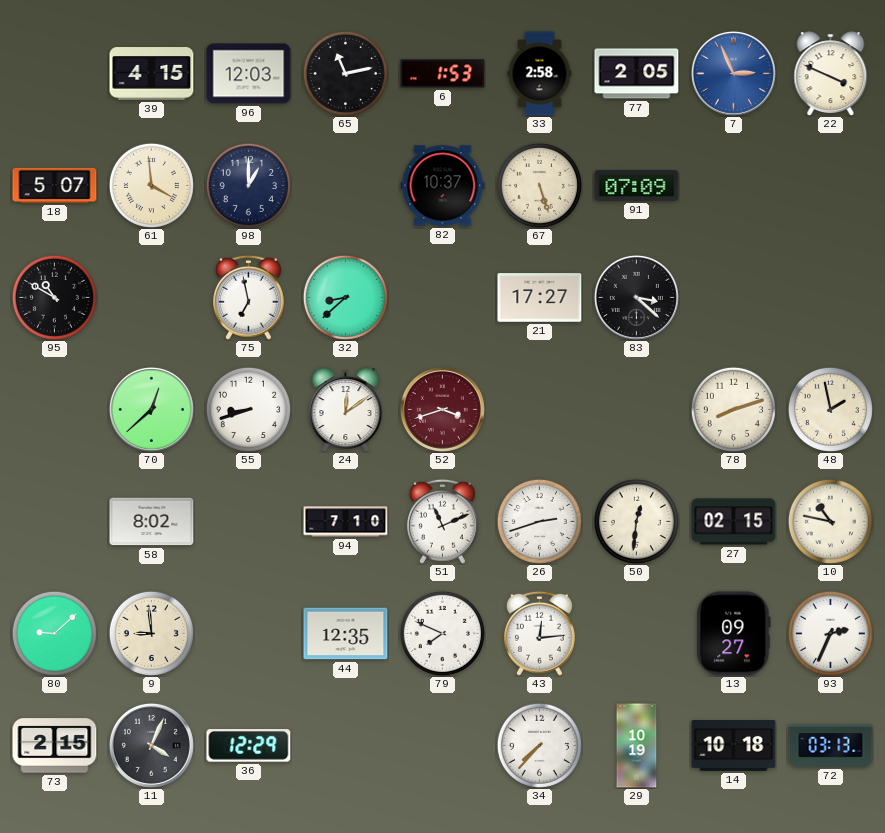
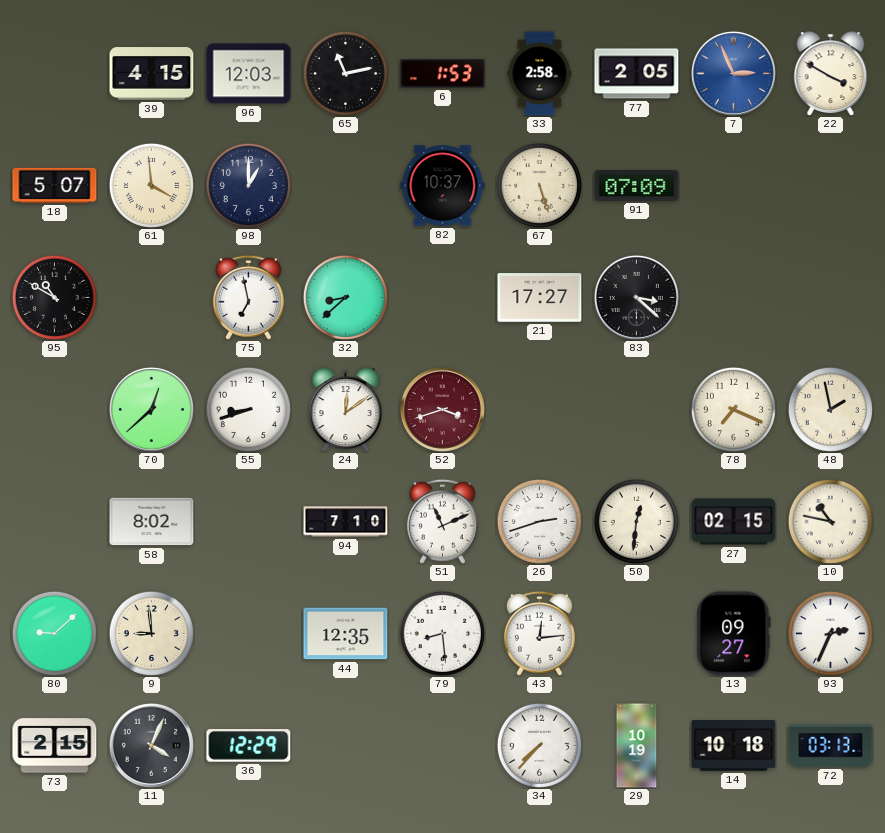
22: 3:49 -> 3:50
78: 8:12 -> 7:19
79: 7:49 -> 8:29
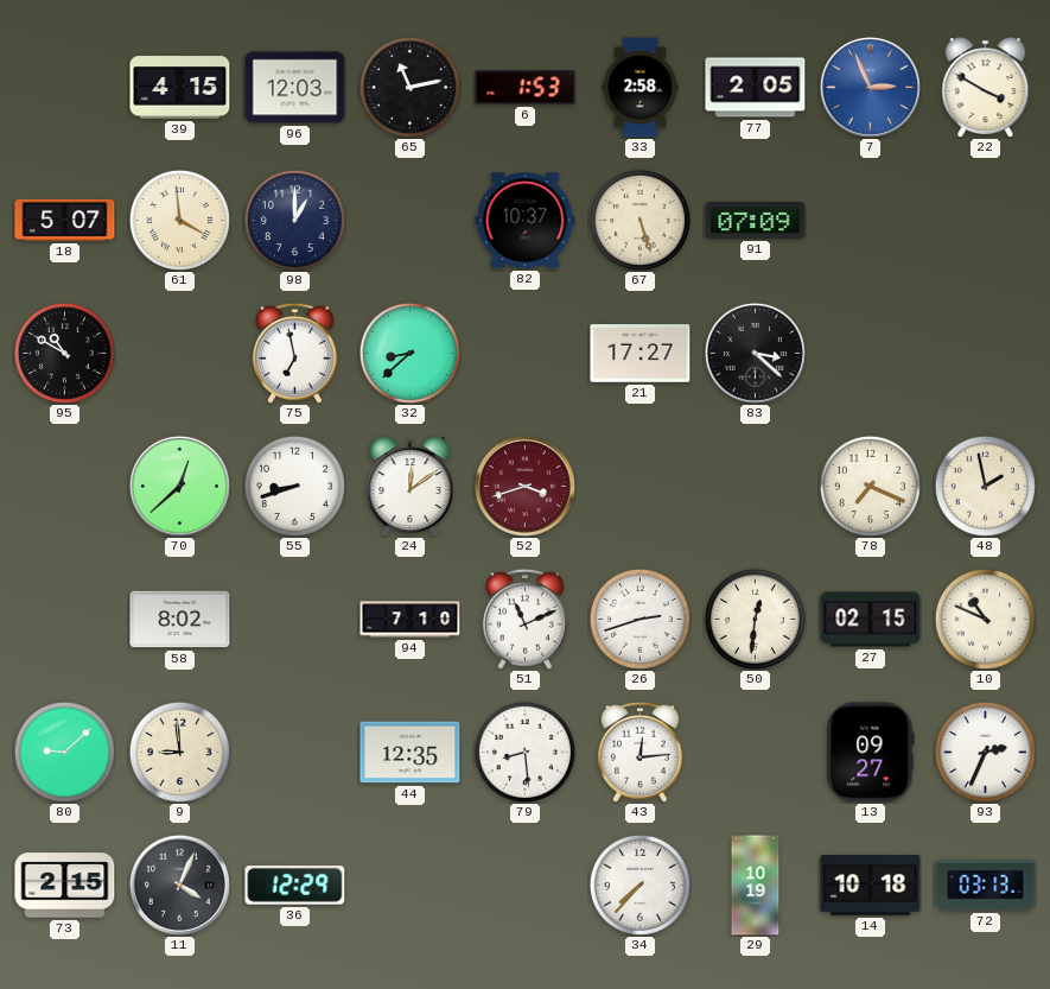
10: 10:47 -> 10:49
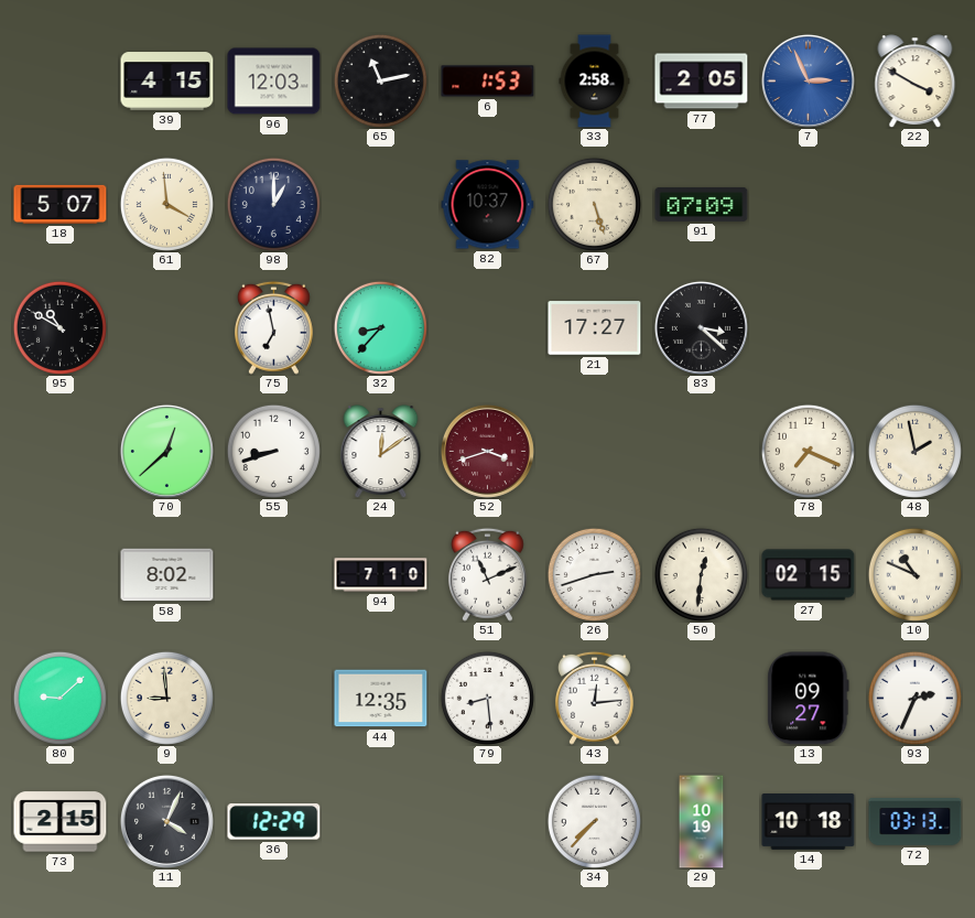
32: 8:38 -> 8:37
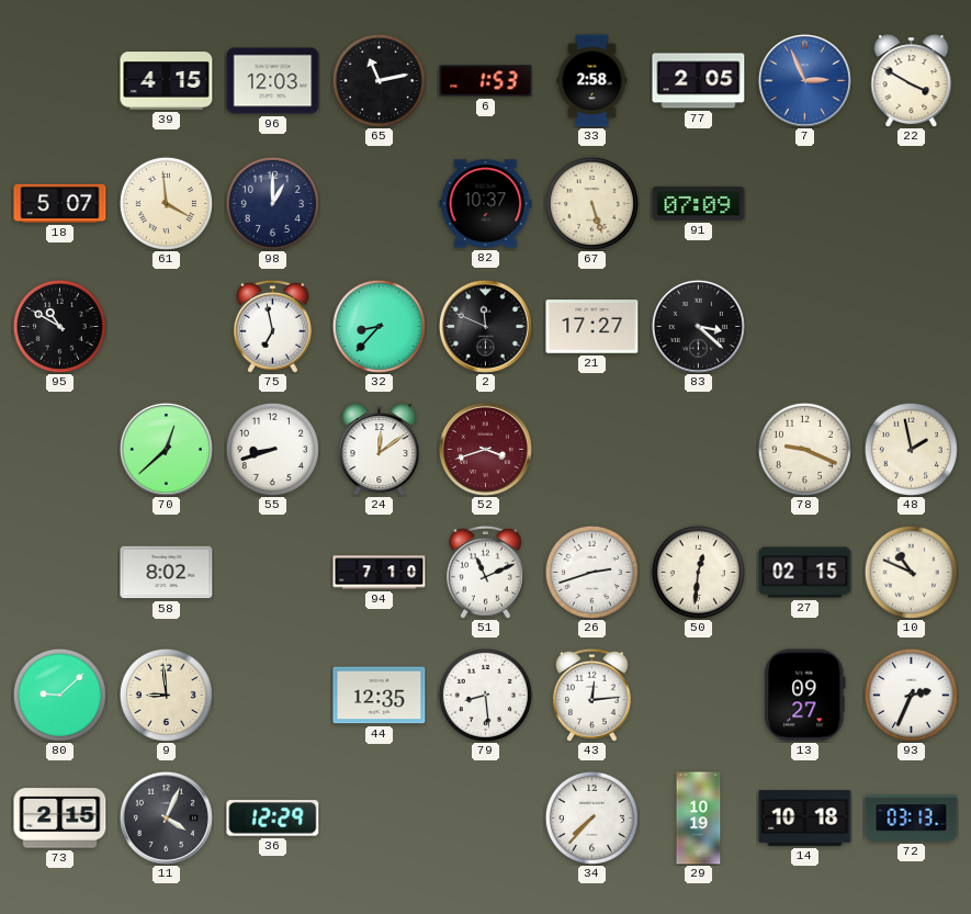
2: none -> 11:49
78: 7:19 -> 9:19
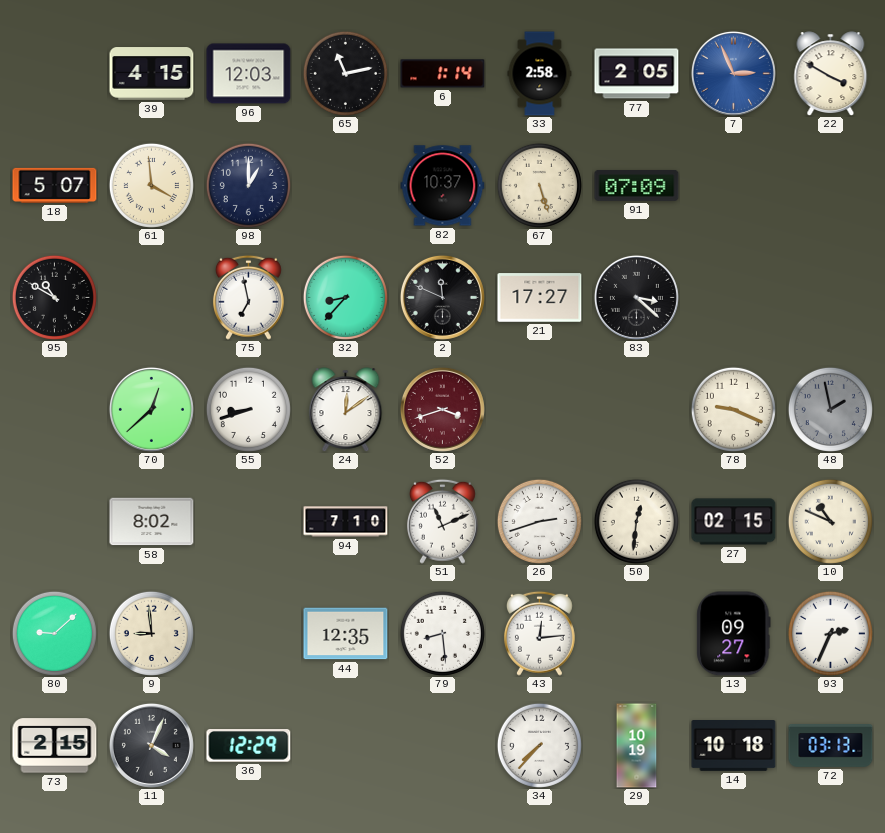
6: 1:53 -> 1:14
48 dial: cream -> grey
